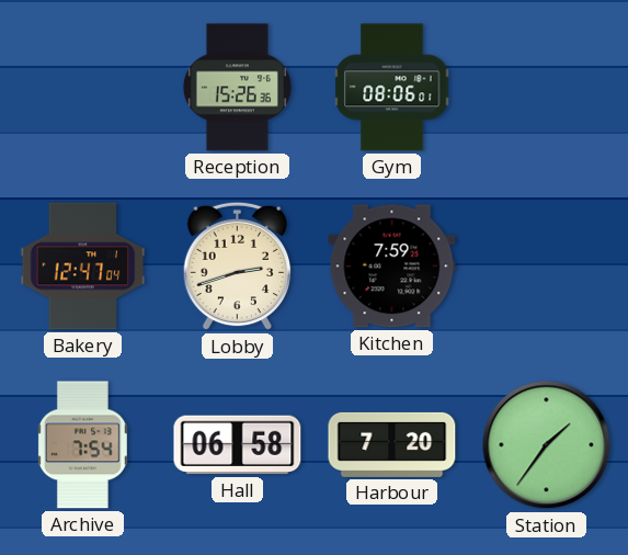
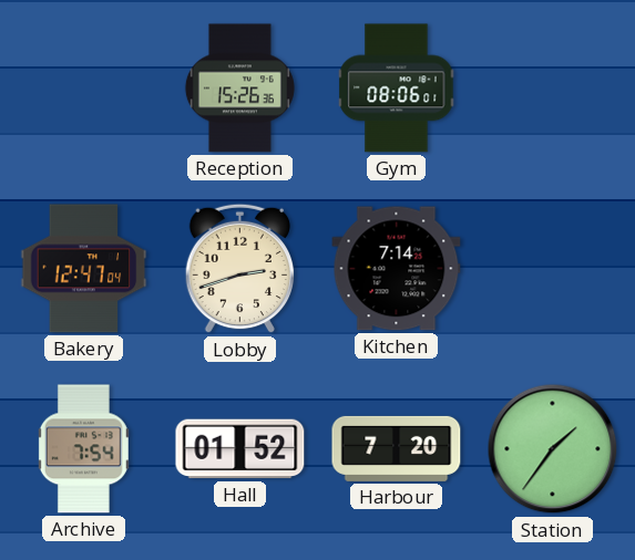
Kitchen: 7:59 -> 7:14
Hall: 06:58 -> 01:52
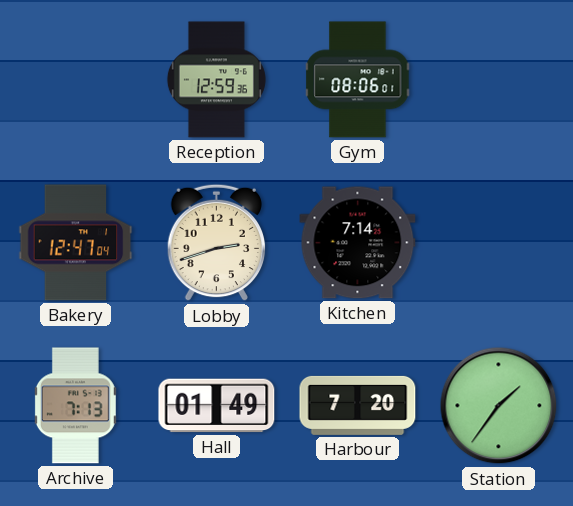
Reception: 15:26 -> 12:59
Archive: 7:54 -> 7:13
Hall: 01:52 -> 01:49
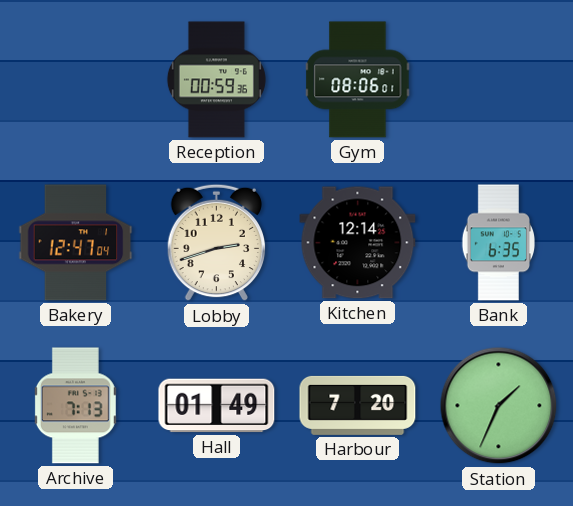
Reception: 12:59 -> 00:59
Kitchen: 7:14 -> 12:14
Bank: none -> 6:35
Station: 1:36 -> 1:34
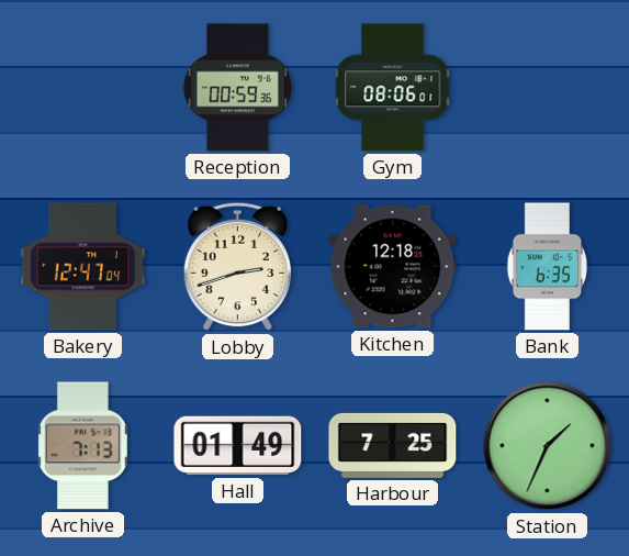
Kitchen: 12:14 -> 12:18
Harbour: 7:20 -> 7:25
